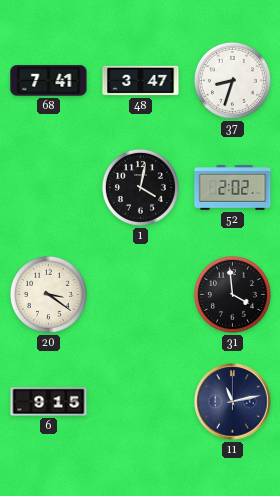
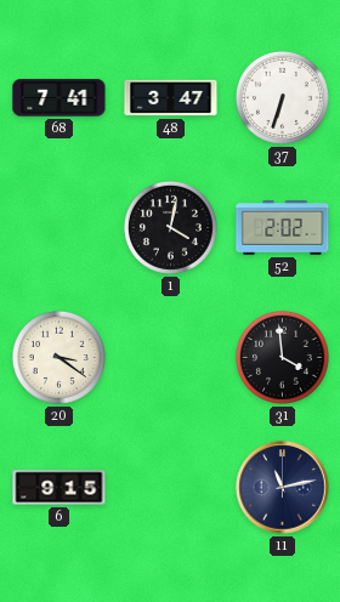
37: 8:33 -> 6:33
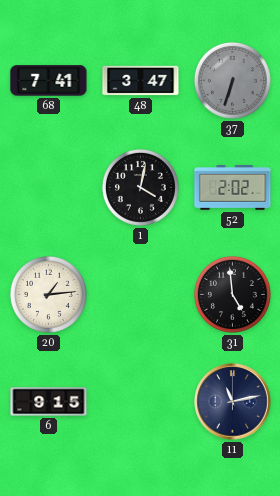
37 dial: white -> grey
20: 3:21 -> 1:14
31: 3:59 -> 4:59
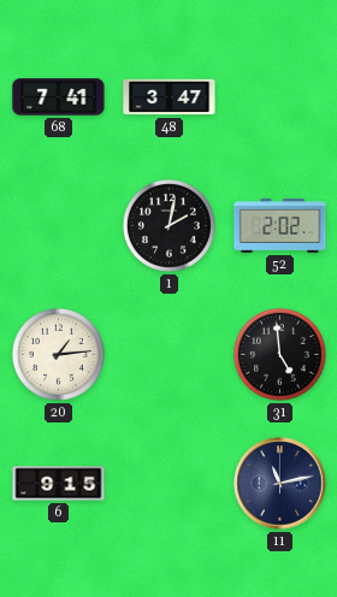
37: 6:33 -> none
1: 4:02 -> 2:02
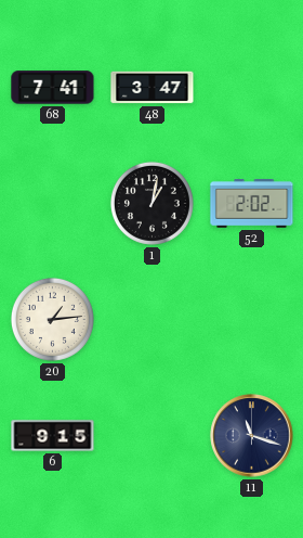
1: 2:02 -> 1:02
31: 4:59 -> none
11: 11:13 -> 11:18
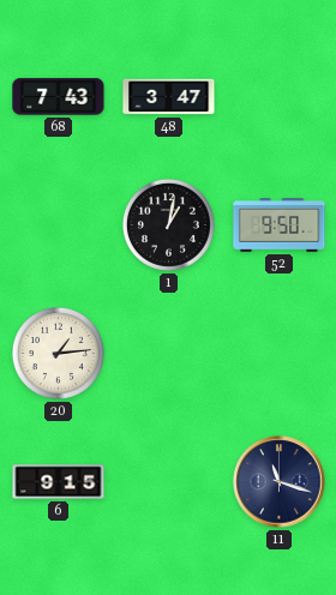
68: 7:41 -> 7:43
52: 2:02 -> 9:50
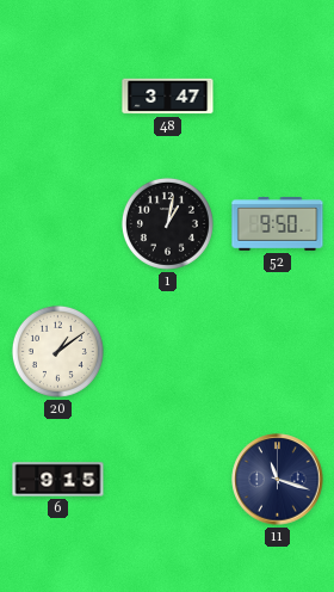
68: 7:43 -> none
20: 1:14 -> 1:09
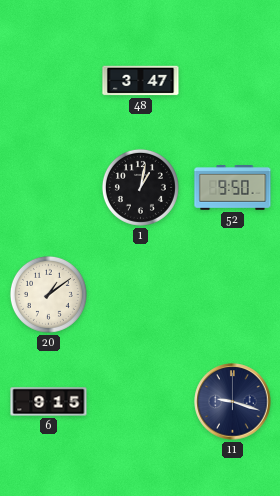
11: 11:18 -> 9:18
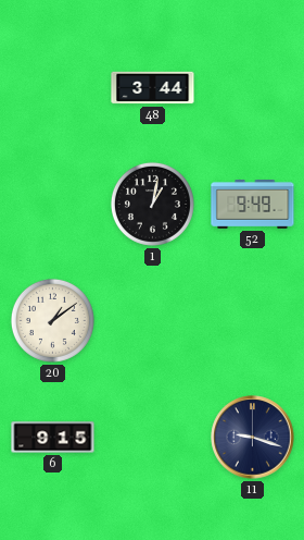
48: 3:47 -> 3:44
52: 9:50 -> 9:49
